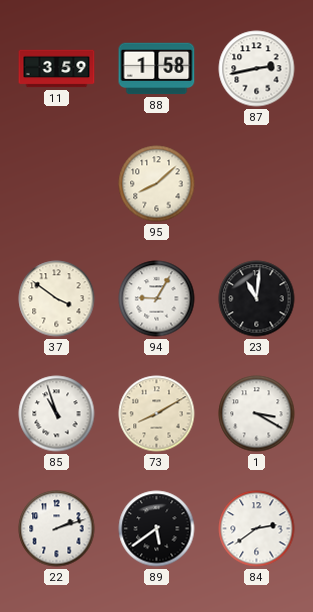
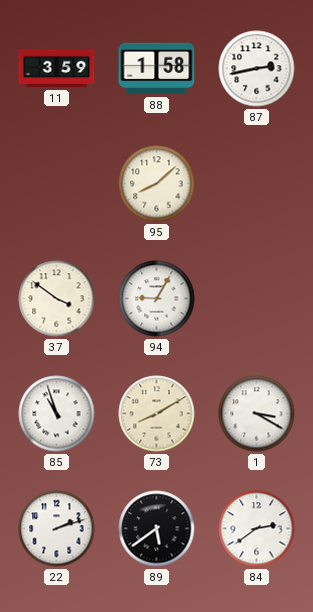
23: 11:01 -> none
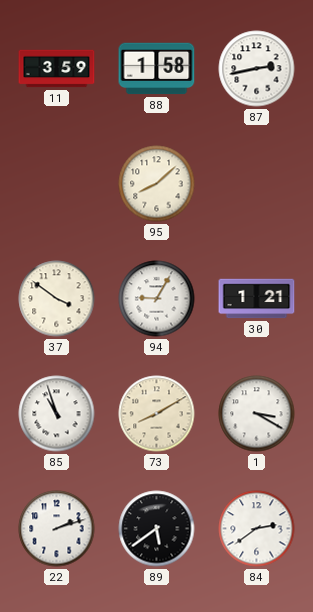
30: none -> 1:21
